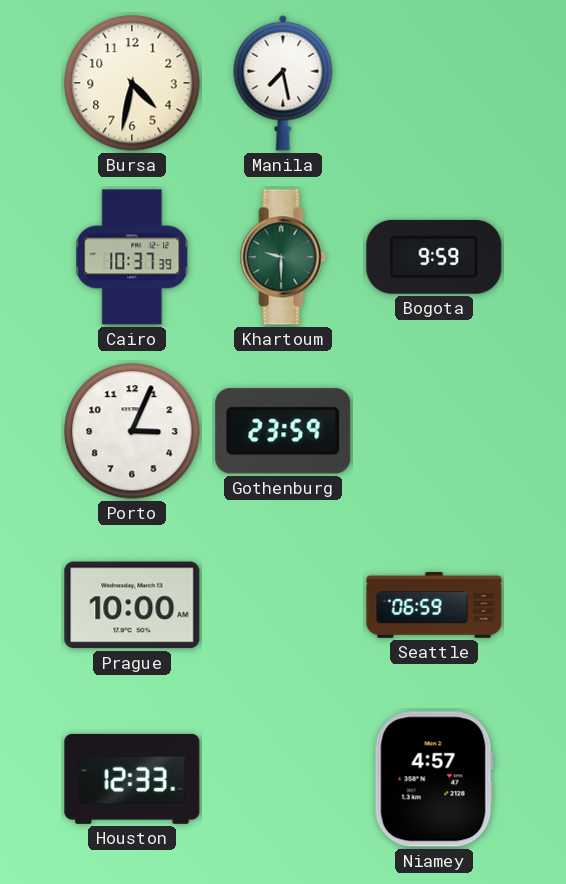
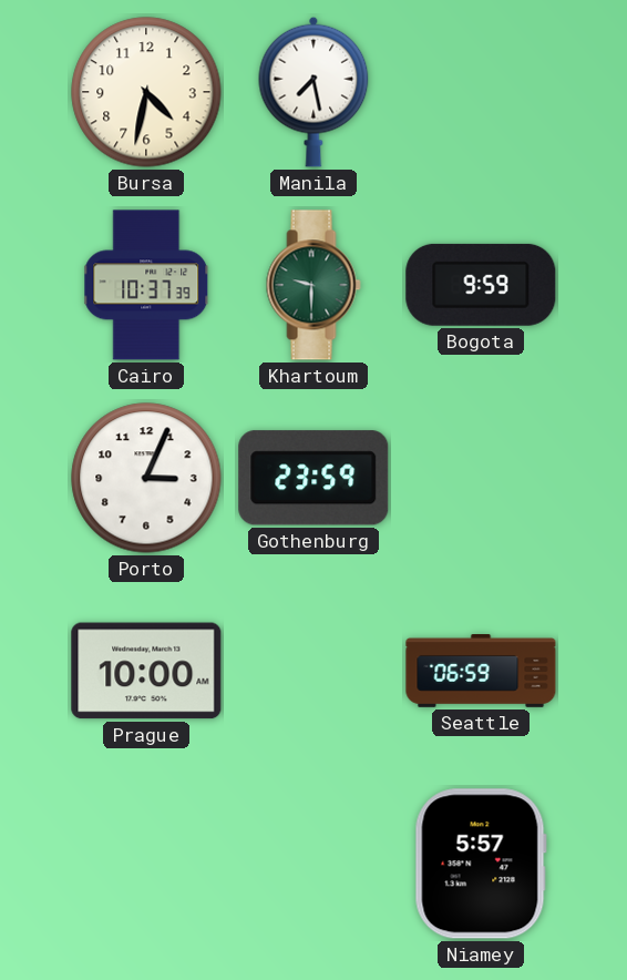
Houston: 12:33 -> none
Niamey: 4:57 -> 5:57
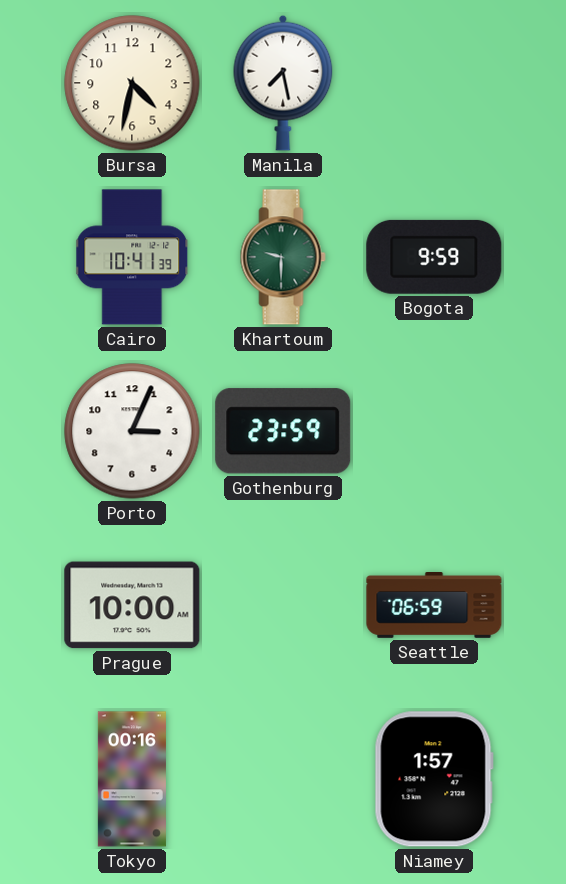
Cairo: 10:37 -> 10:41
Tokyo: none -> 00:16
Niamey: 5:57 -> 1:57
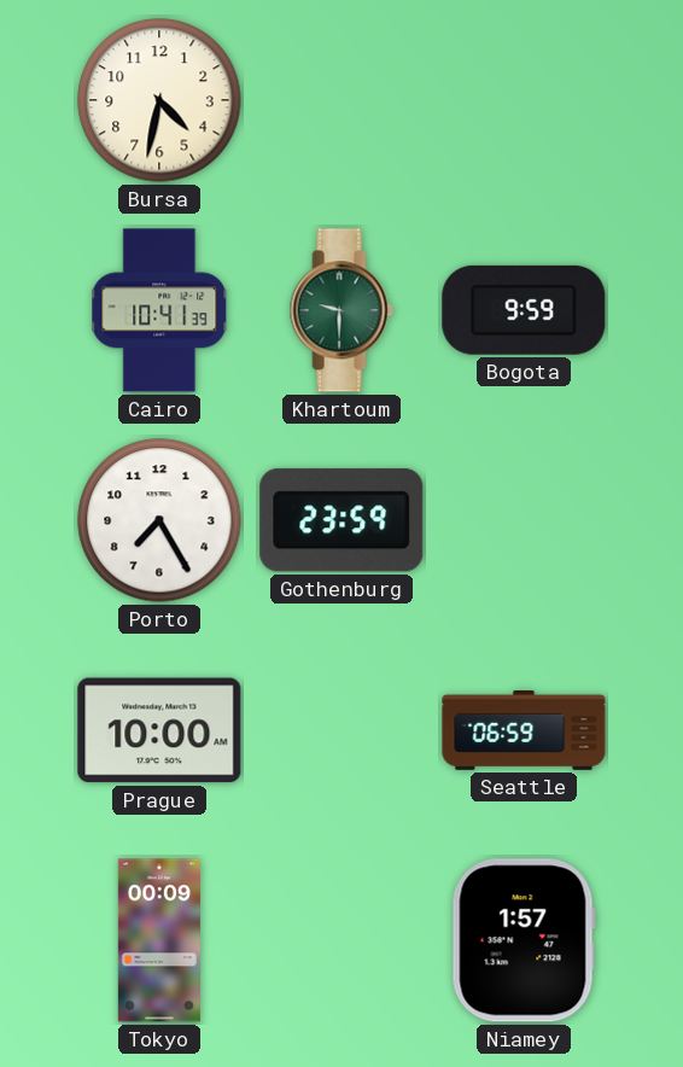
Manila: 7:28 -> none
Porto: 3:04 -> 7:25
Tokyo: 00:16 -> 00:09
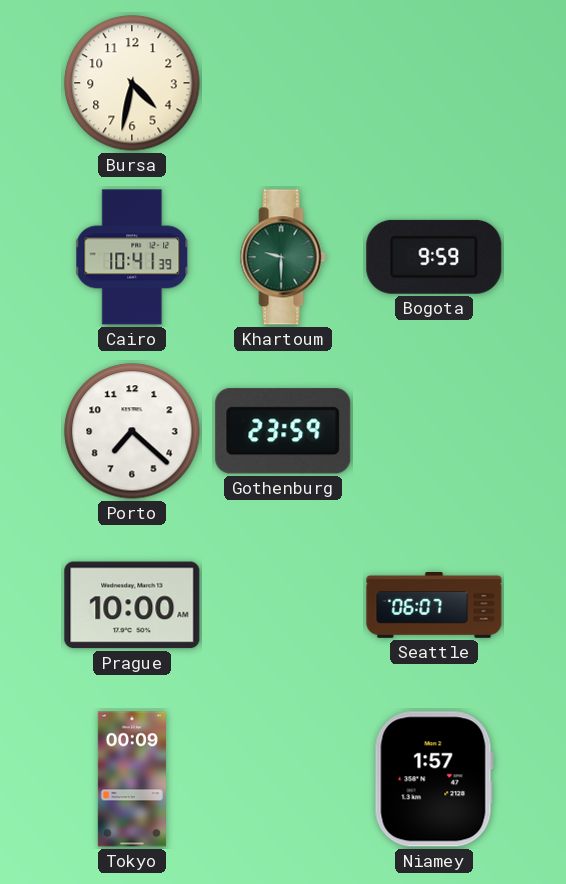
Porto: 7:25 -> 7:22
Seattle: 06:59 -> 06:07
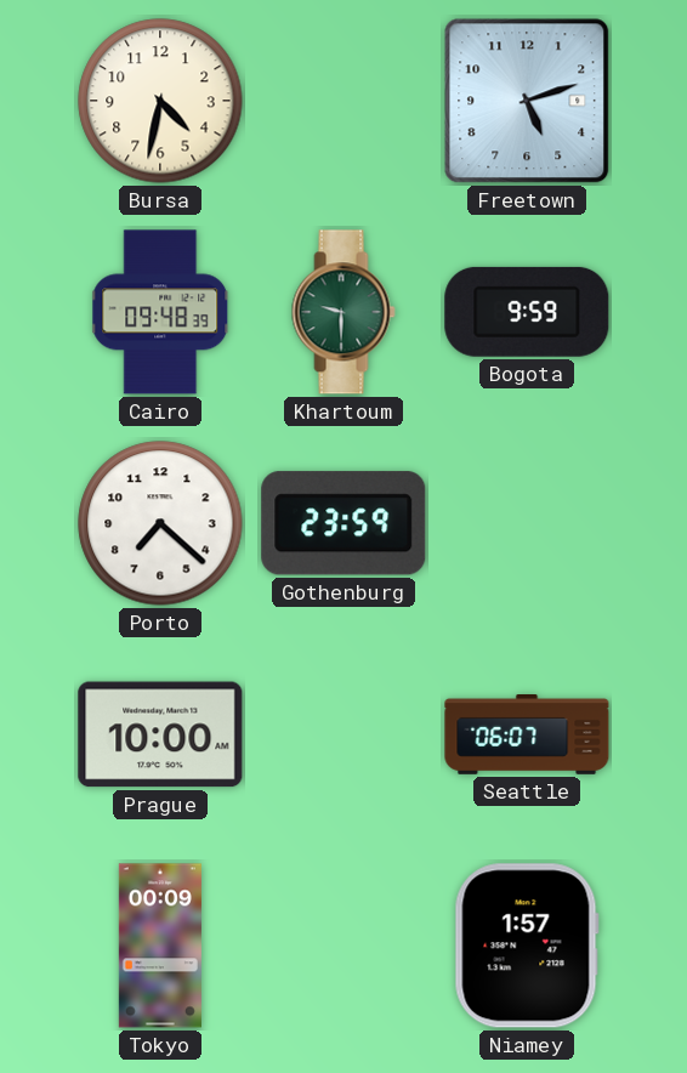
Freetown: none -> 5:12
Cairo: 10:41 -> 09:48
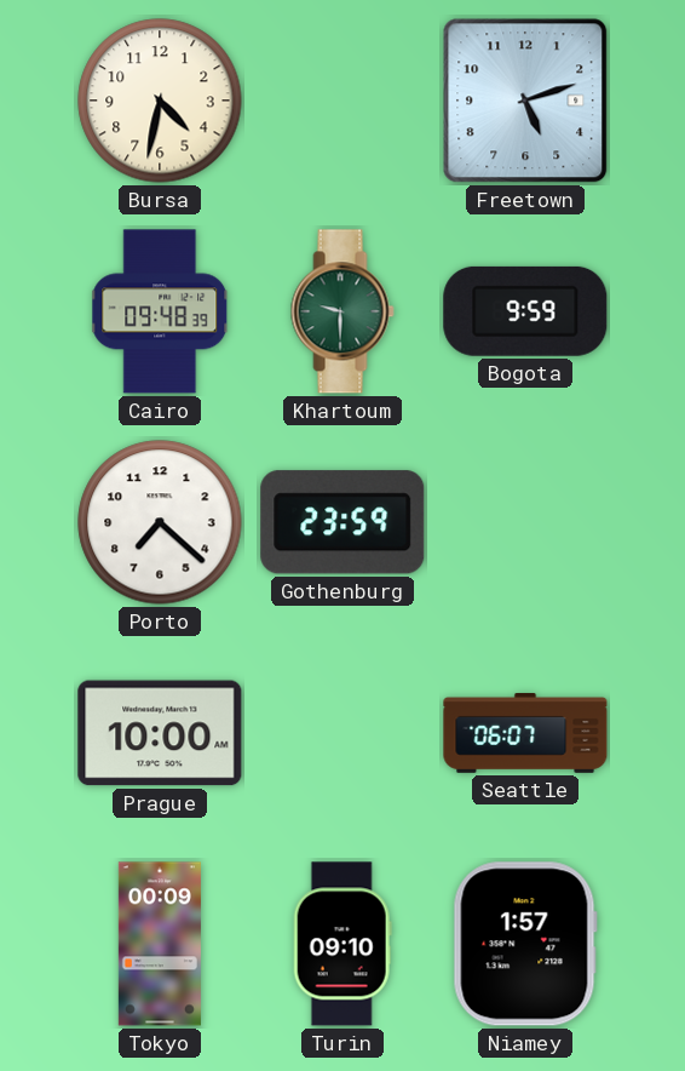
Turin: none -> 09:10
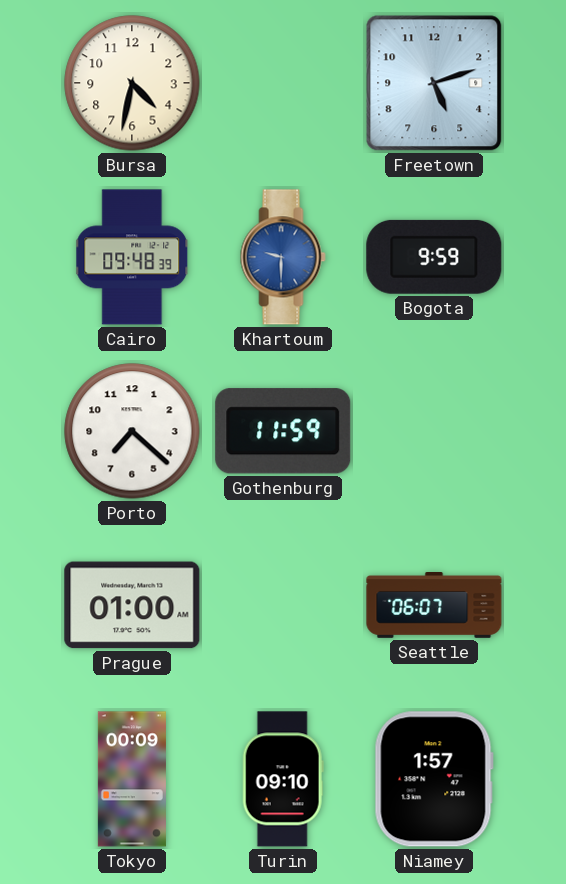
Khartoum dial: green -> blue
Gothenburg: 23:59 -> 11:59
Prague: 10:00 -> 01:00
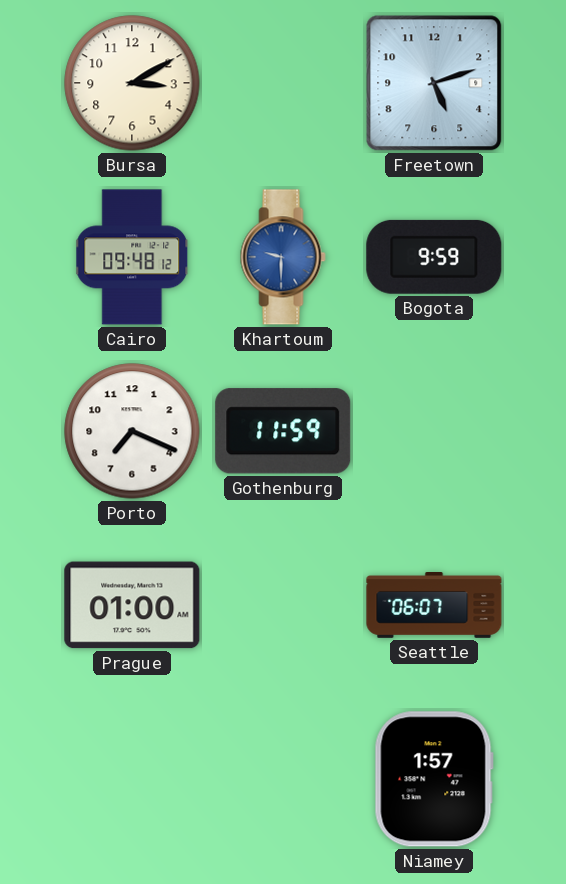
Bursa: 4:32 -> 3:10
Cairo: 09:48:39 -> 09:48:12
Porto: 7:22 -> 7:19
Tokyo: 00:09 -> none
Turin: 09:10 -> none
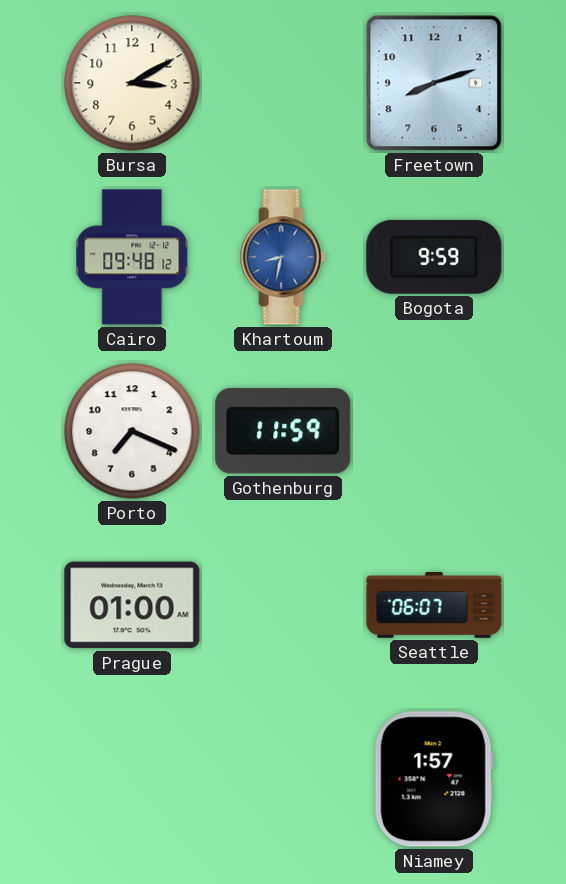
Freetown: 5:12 -> 8:12
Khartoum: 9:30 -> 8:32
